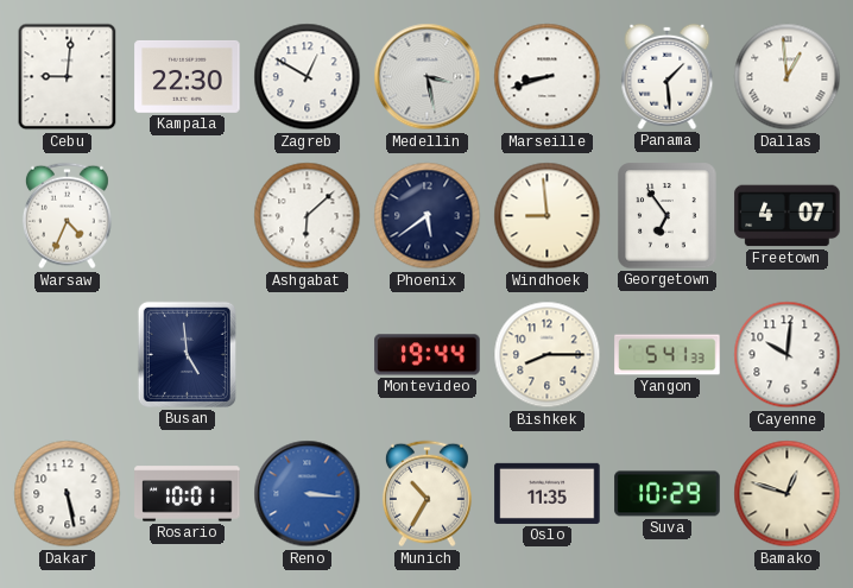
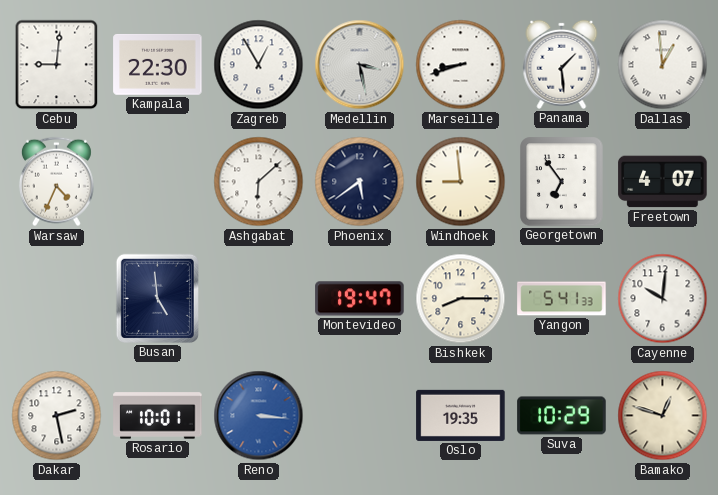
Zagreb: 12:50 -> 12:55
Montevideo: 19:44 -> 19:47
Dakar: 5:28 -> 2:28
Munich: 10:35 -> none
Oslo: 11:35 -> 19:35
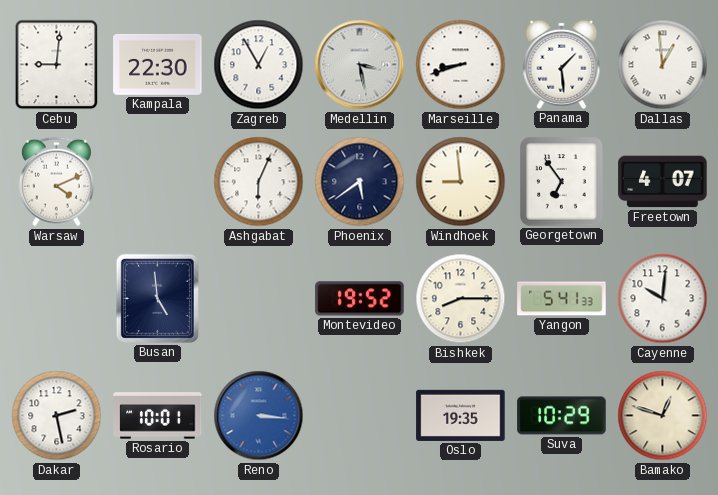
Warsaw: 4:34 -> 4:11
Ashgabat: 6:08 -> 6:04
Montevideo: 19:47 -> 19:52
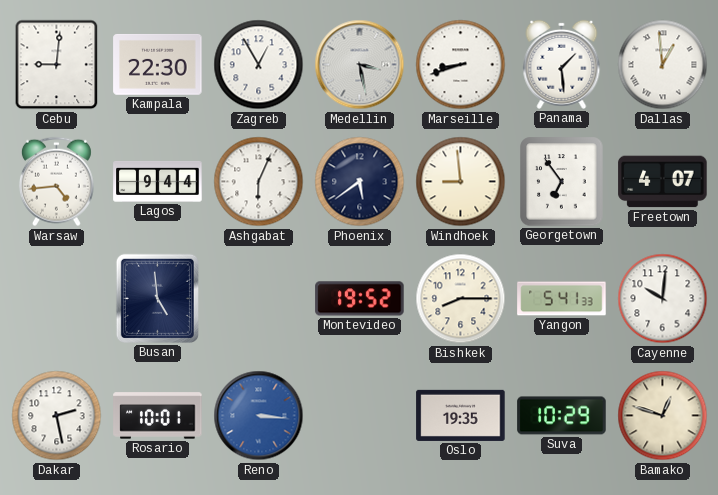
Warsaw: 4:11 -> 4:44
Lagos: none -> 9:44
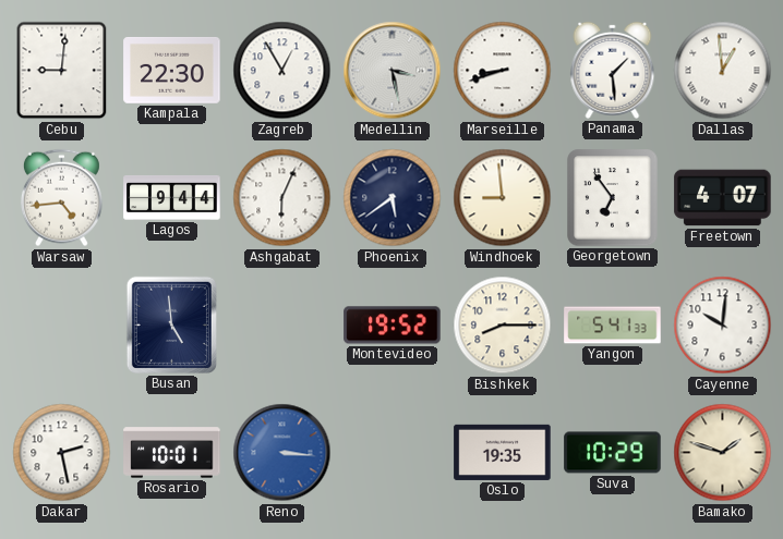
Bamako: 12:48 -> 1:48
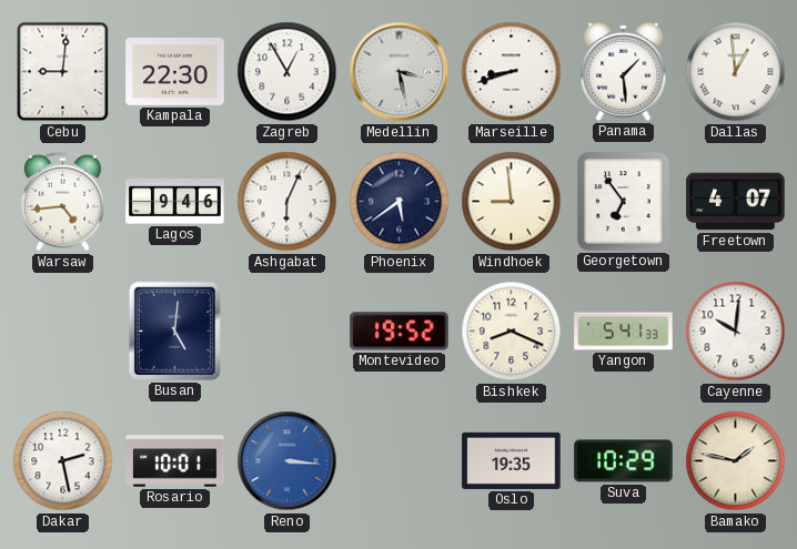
Lagos: 9:44 -> 9:46
Busan: 4:59 -> 5:01
Bishkek: 8:15 -> 8:19
Bamako: 1:48 -> 1:47
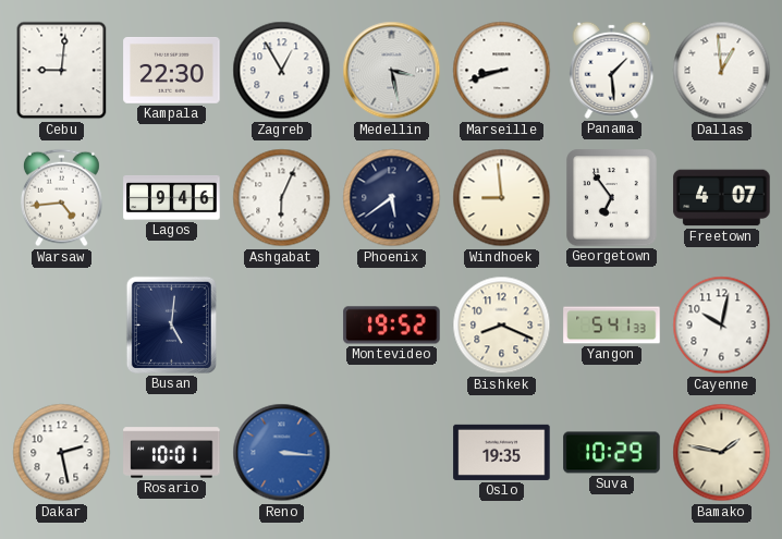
Cayenne: 10:01 -> 10:02
